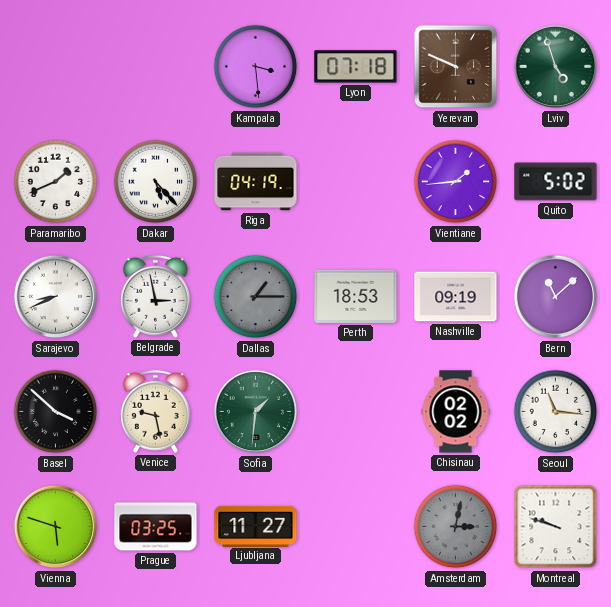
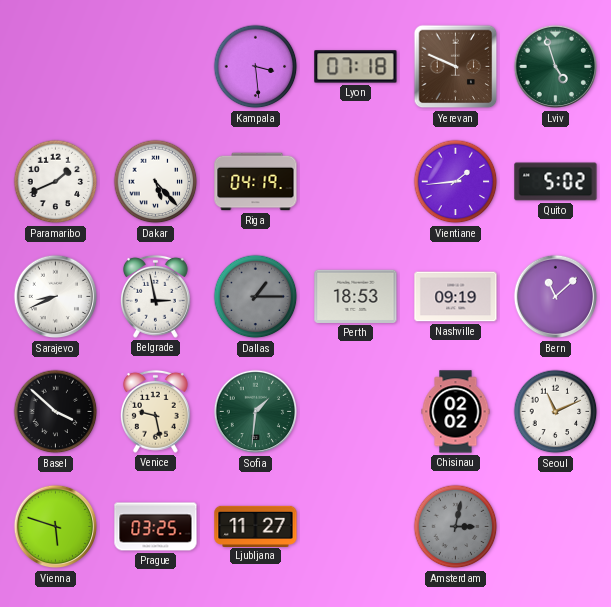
Seoul: 11:16 -> 11:11
Montreal: 9:48 -> none
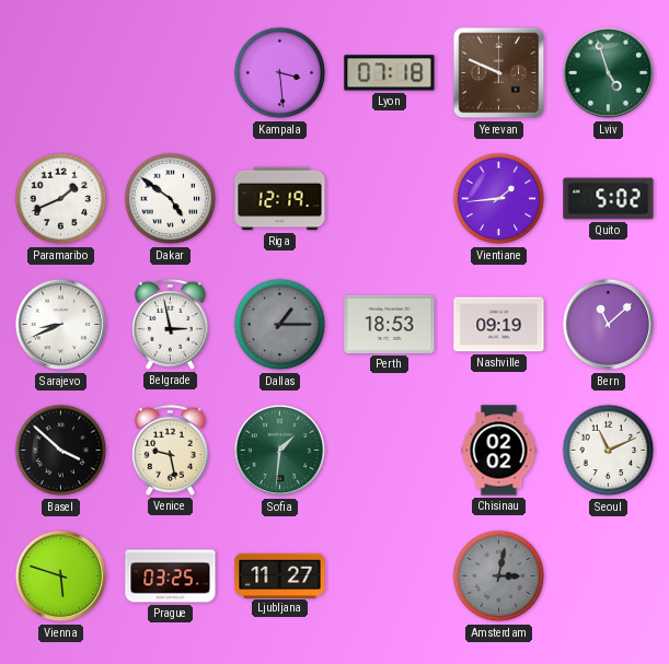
Dakar: 5:23 -> 4:51
Riga: 04:19 -> 12:19
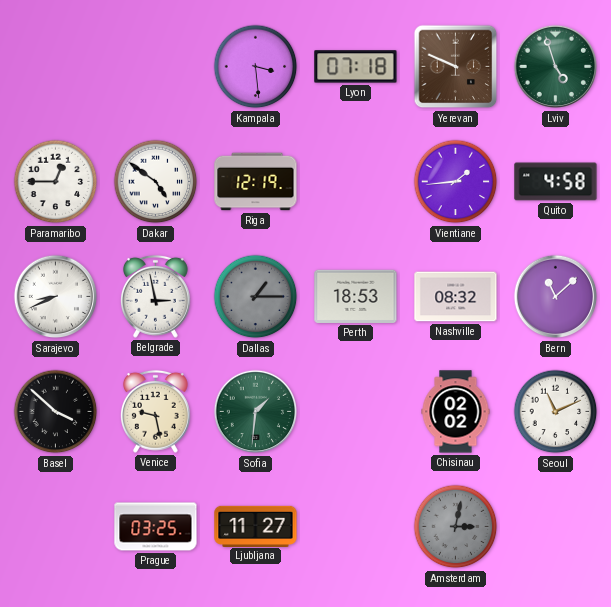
Paramaribo: 1:41 -> 12:45
Quito: 5:02 -> 4:58
Nashville: 09:19 -> 08:32
Vienna: 5:48 -> none
